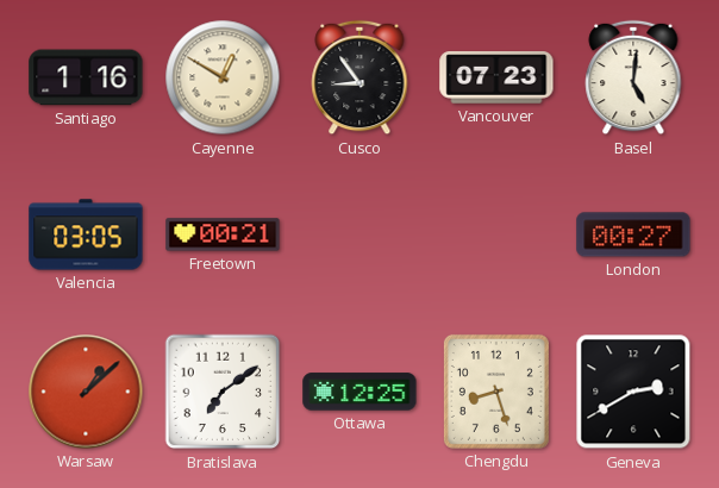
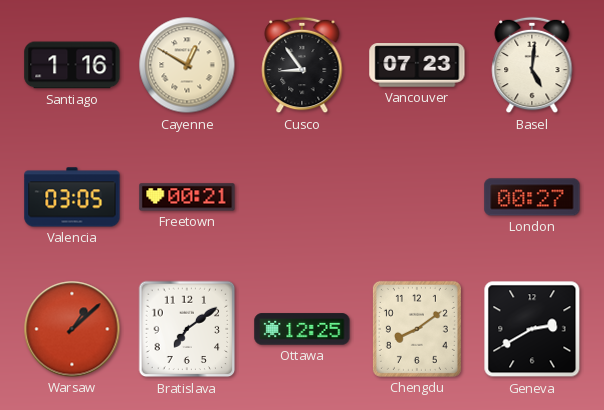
Chengdu: 8:27 -> 8:09
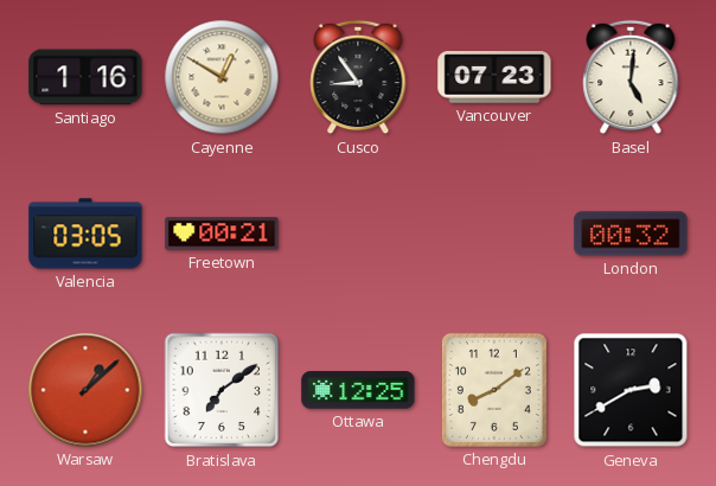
London: 00:27 -> 00:32
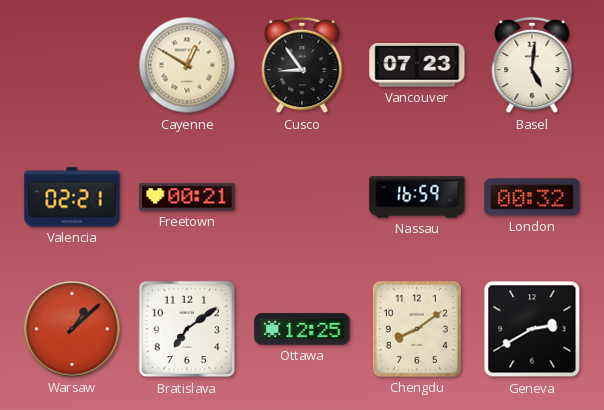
Santiago: 1:16 -> none
Valencia: 03:05 -> 02:21
Nassau: none -> 16:59
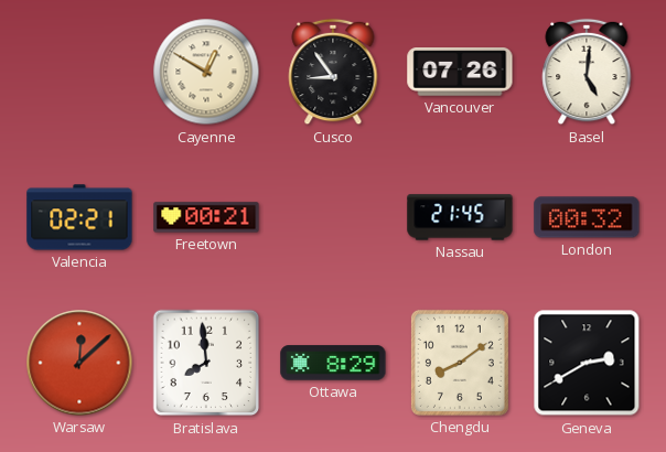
Vancouver: 07:23 -> 07:26
Nassau: 16:59 -> 21:45
Warsaw: 1:08 -> 12:08
Bratislava: 7:09 -> 7:59
Ottawa: 12:25 -> 8:29
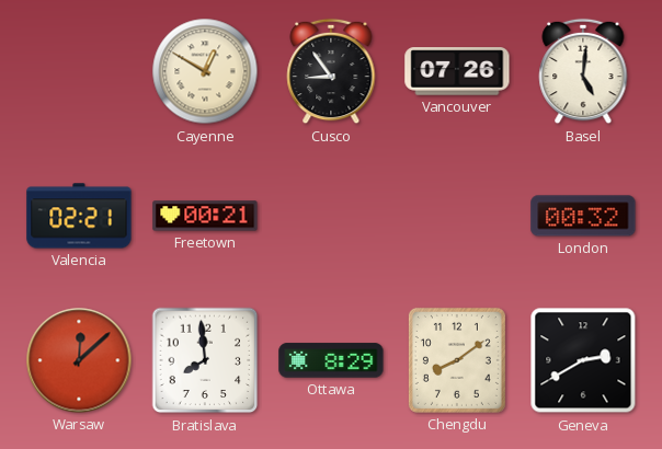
Nassau: 21:45 -> none
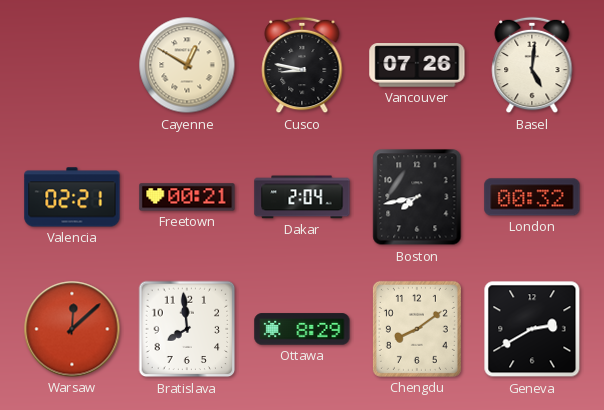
Cusco: 8:54 -> 8:47
Dakar: none -> 2:04
Boston: none -> 7:43
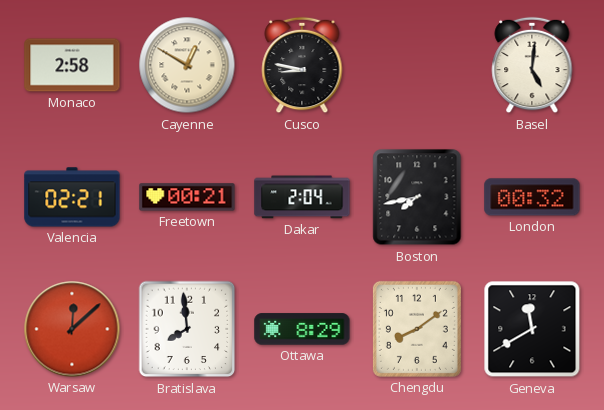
Monaco: none -> 2:58
Vancouver: 07:26 -> none
Geneva: 2:40 -> 11:40
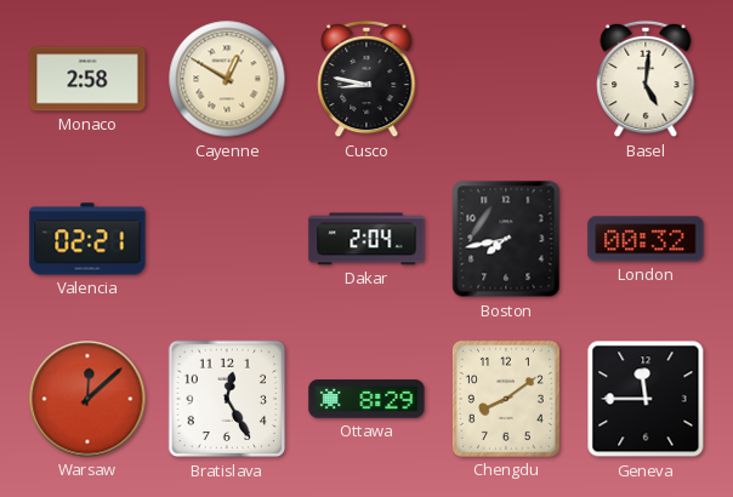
Freetown: 00:21 -> none
Bratislava: 7:59 -> 12:25
Geneva: 11:40 -> 11:45
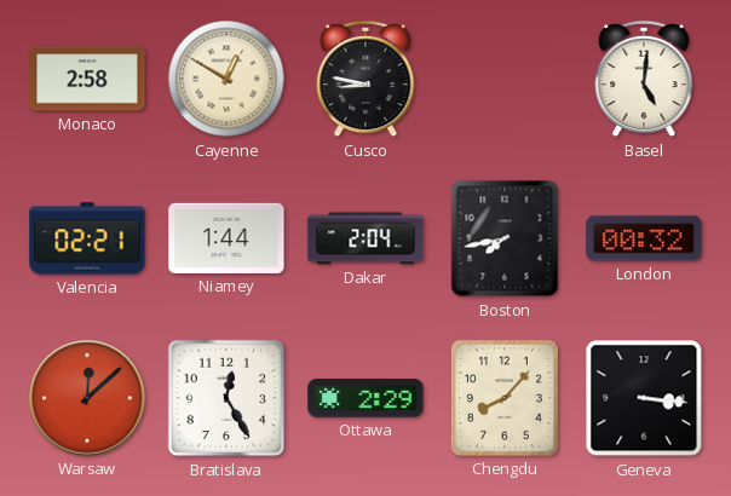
Niamey: none -> 1:44
Ottawa: 8:29 -> 2:29
Chengdu: 8:09 -> 8:07
Geneva: 11:45 -> 3:16
